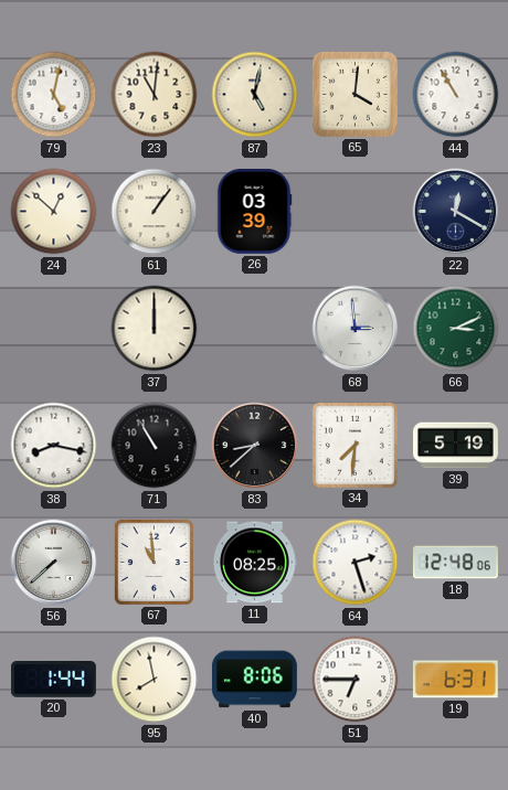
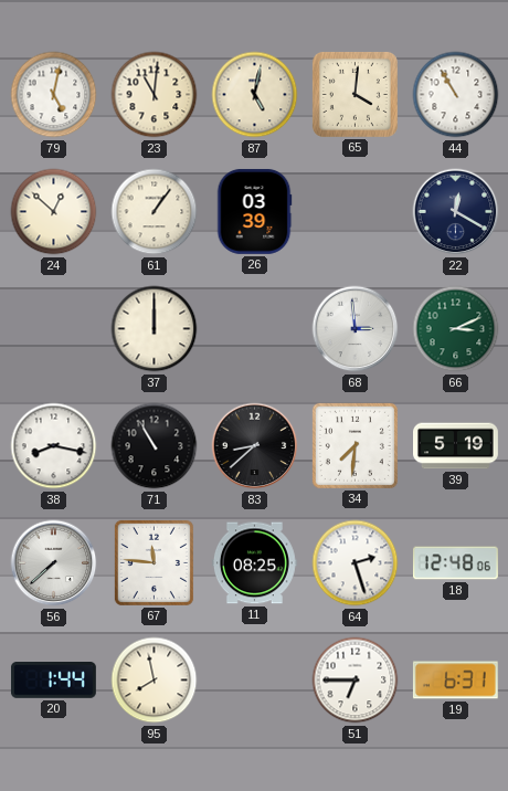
67: 10:59 -> 11:46
40: 8:06 -> none
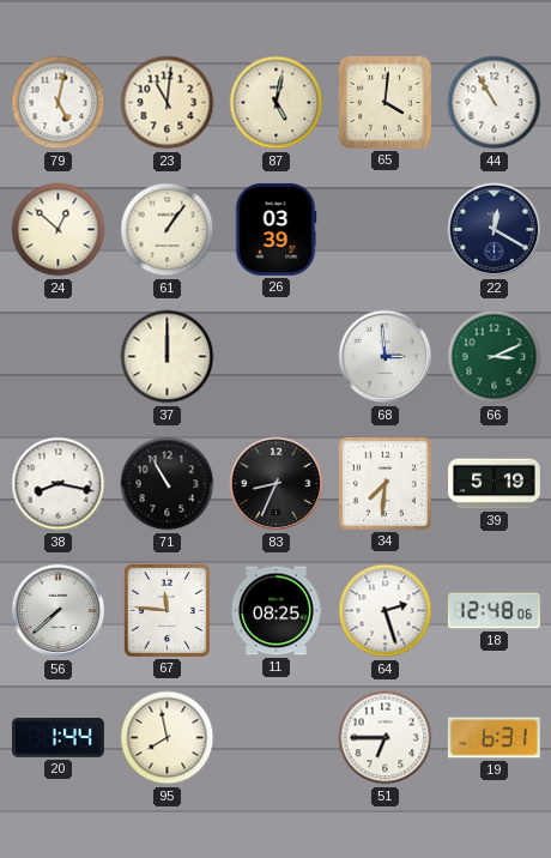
83: 8:38 -> 8:34
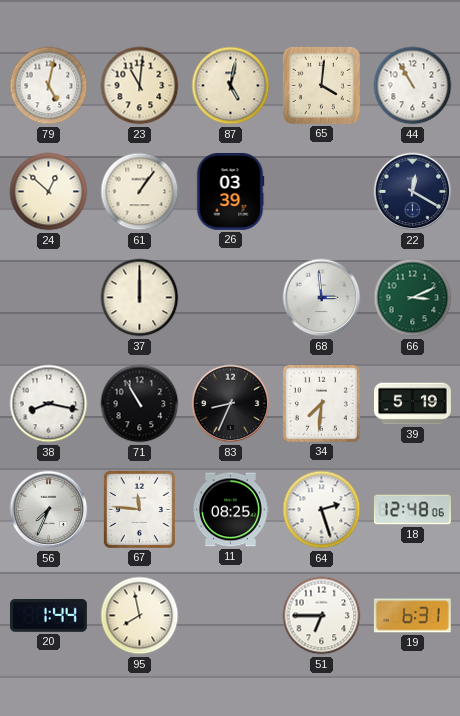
56: 7:38 -> 7:34
